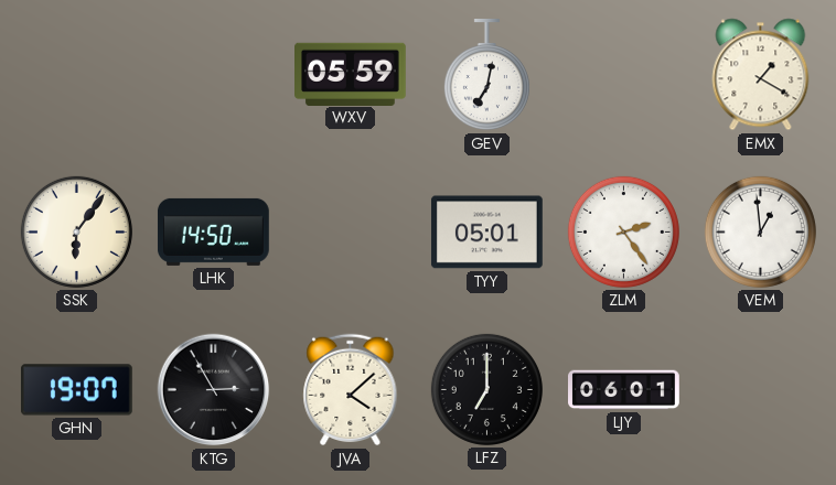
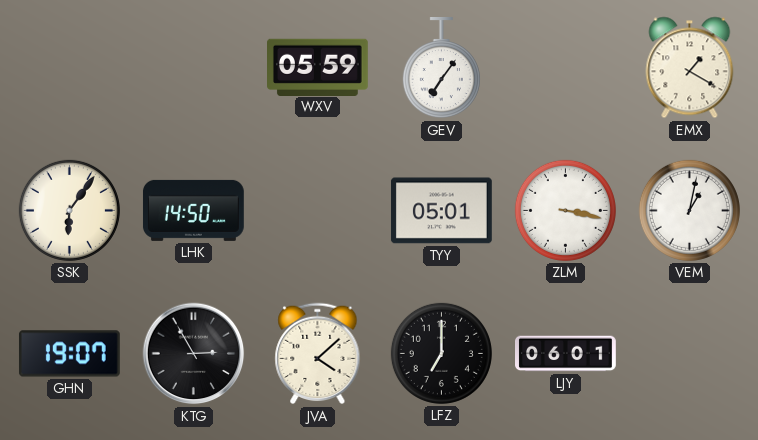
GEV: 7:02 -> 7:06
ZLM: 2:24 -> 3:17
VEM: 12:59 -> 1:02
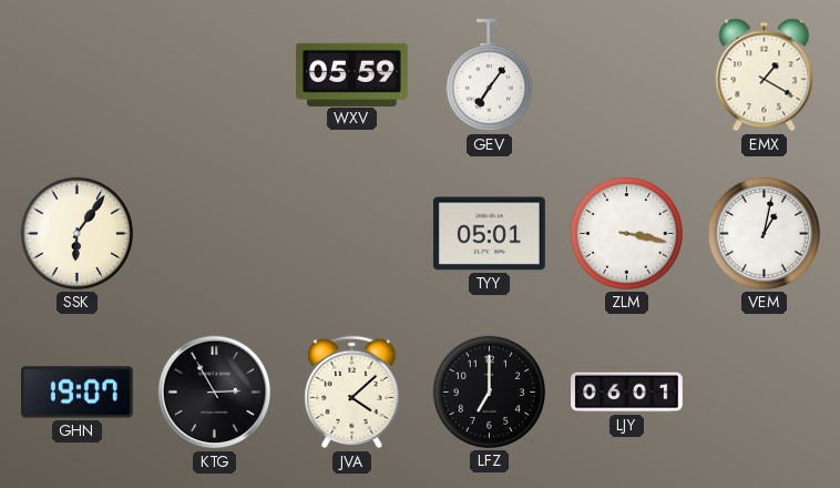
LHK: 14:50 -> none
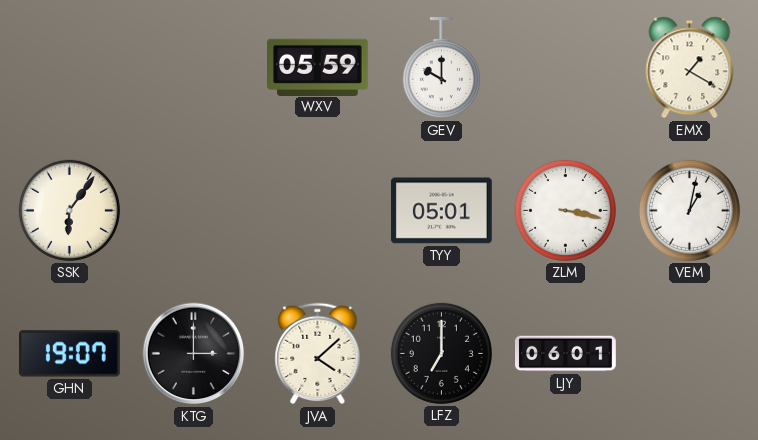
GEV: 7:06 -> 10:00
KTG: 2:55 -> 3:00
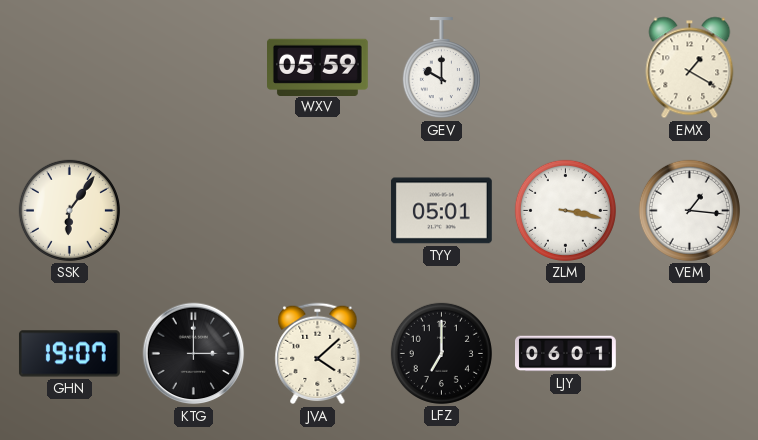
VEM: 1:02 -> 1:16
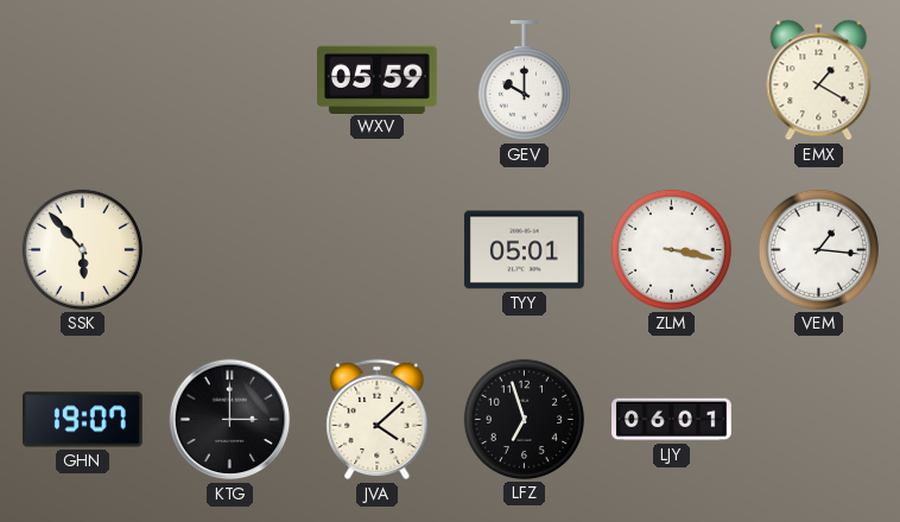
SSK: 6:06 -> 5:53
LFZ: 7:00 -> 6:57
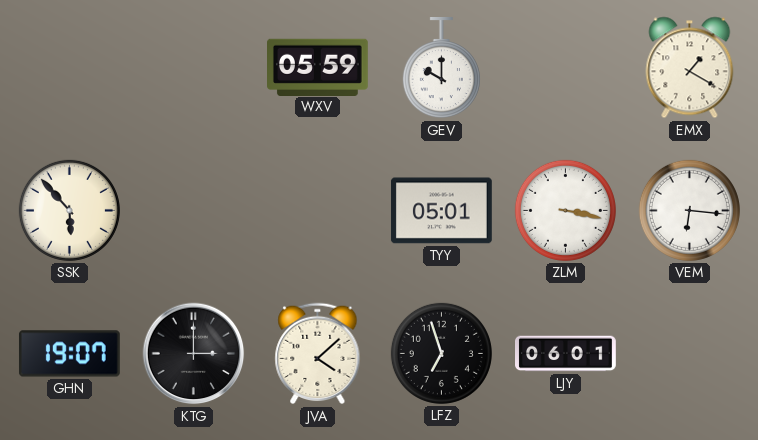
VEM: 1:16 -> 6:16
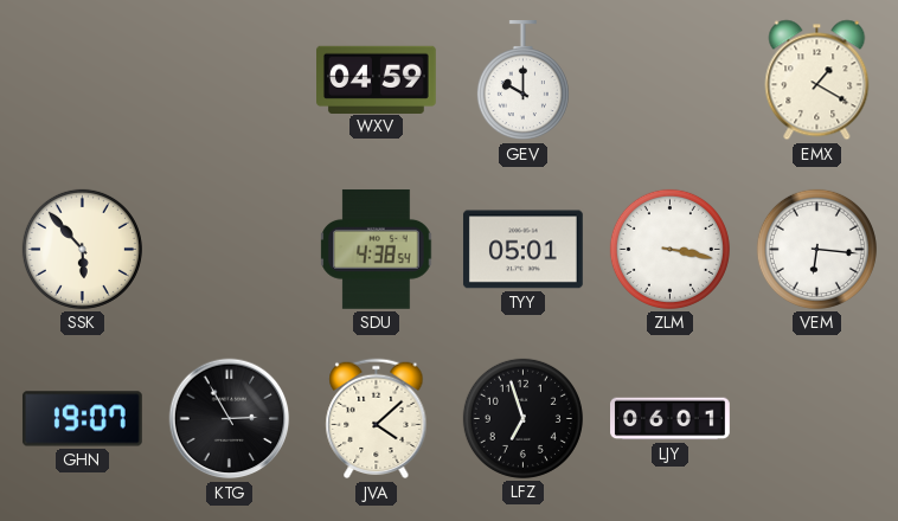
WXV: 05:59 -> 04:59
SDU: none -> 4:38
KTG: 3:00 -> 2:55
